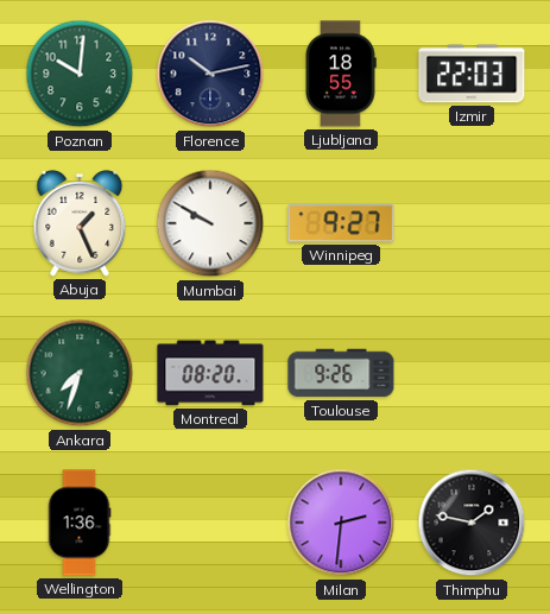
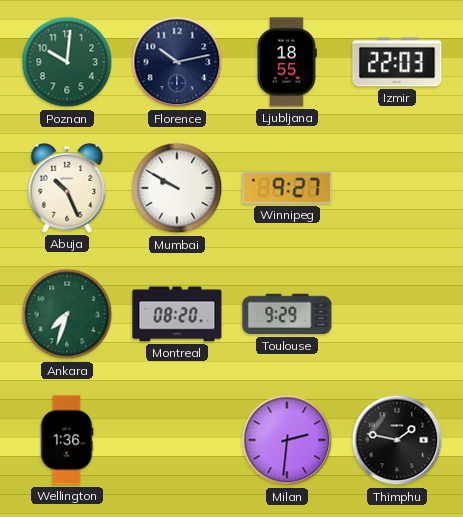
Abuja: 1:26 -> 10:26
Toulouse: 9:26 -> 9:29
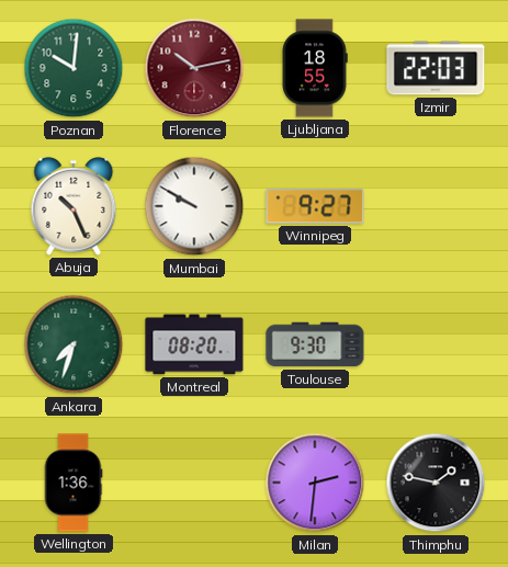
Florence dial: navy -> burgundy
Toulouse: 9:29 -> 9:30
